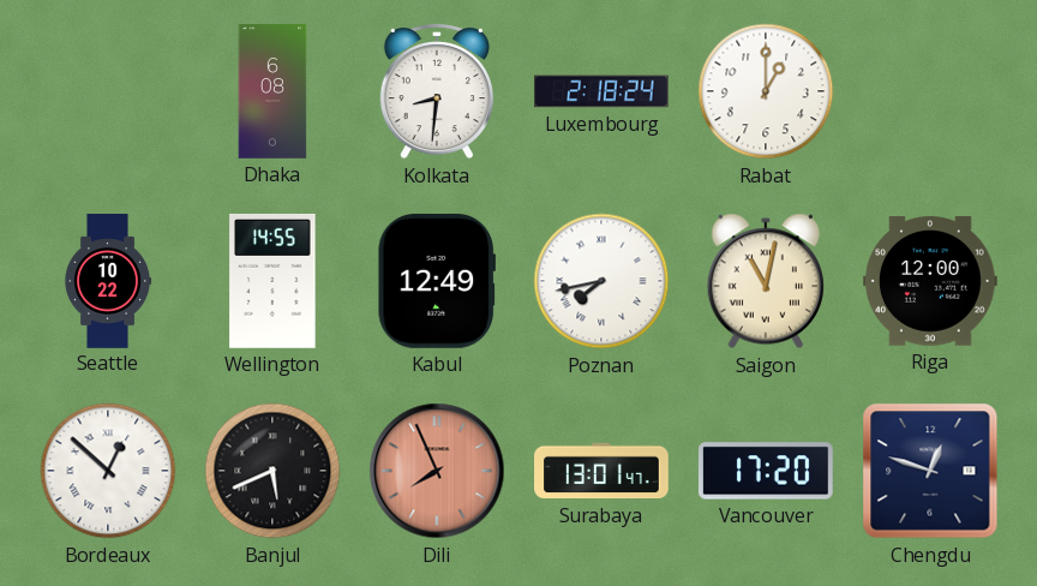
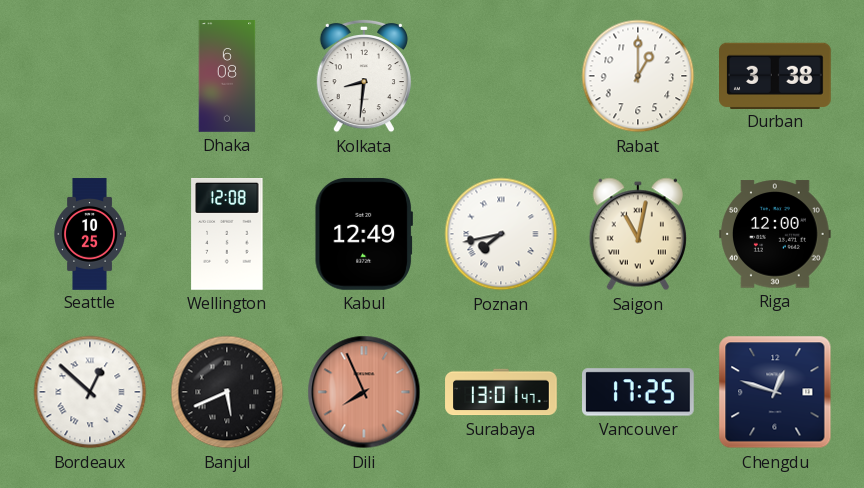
Luxembourg: 2:18 -> none
Durban: none -> 3:38
Seattle: 10:22 -> 10:25
Wellington: 14:55 -> 12:08
Vancouver: 17:20 -> 17:25
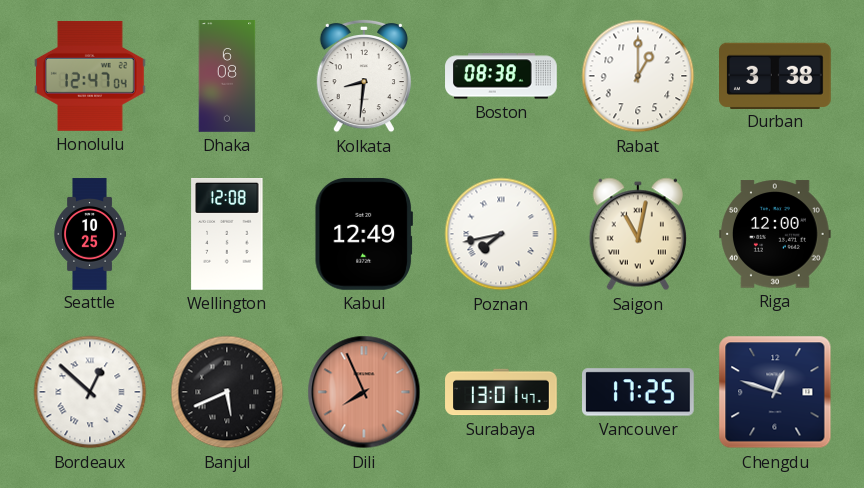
Honolulu: none -> 12:47
Boston: none -> 08:38
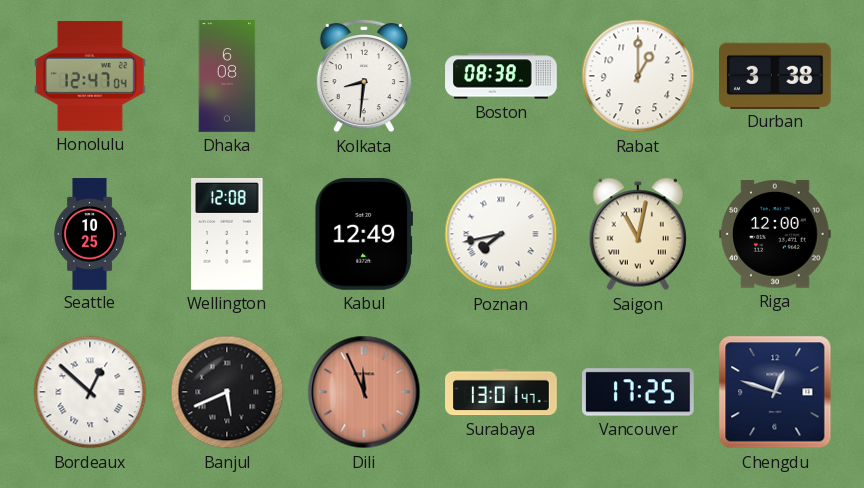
Dili: 7:56 -> 11:56
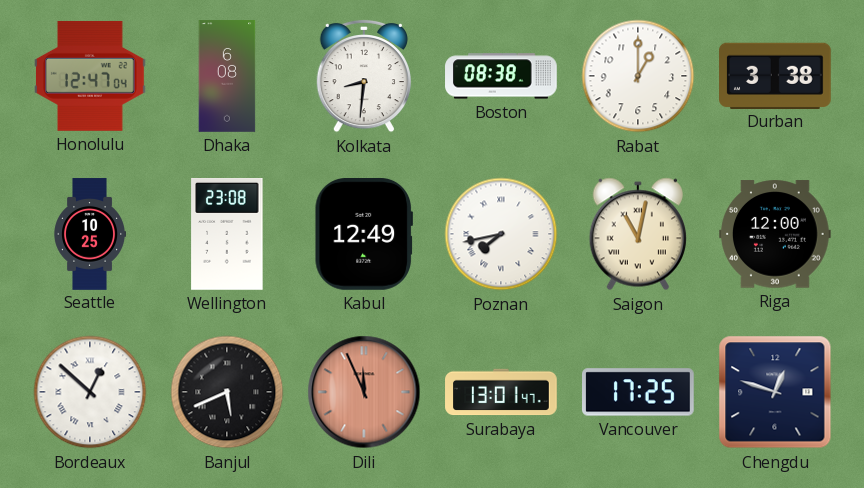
Wellington: 12:08 -> 23:08
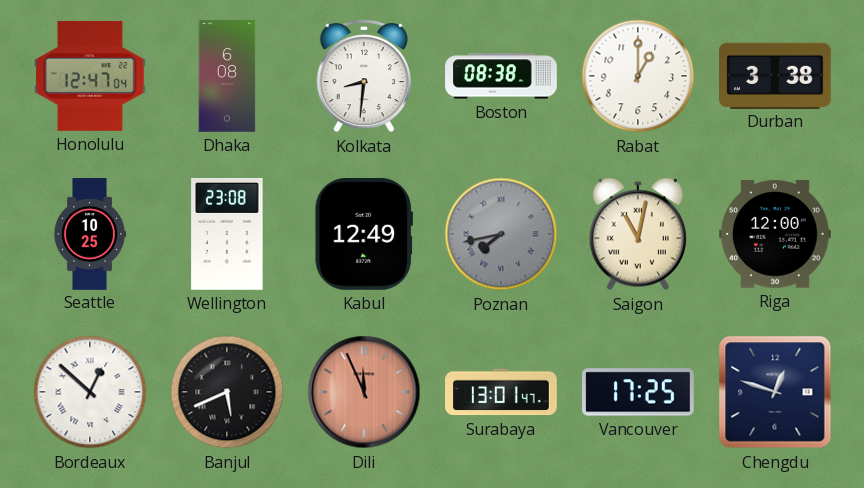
Poznan dial: white -> grey
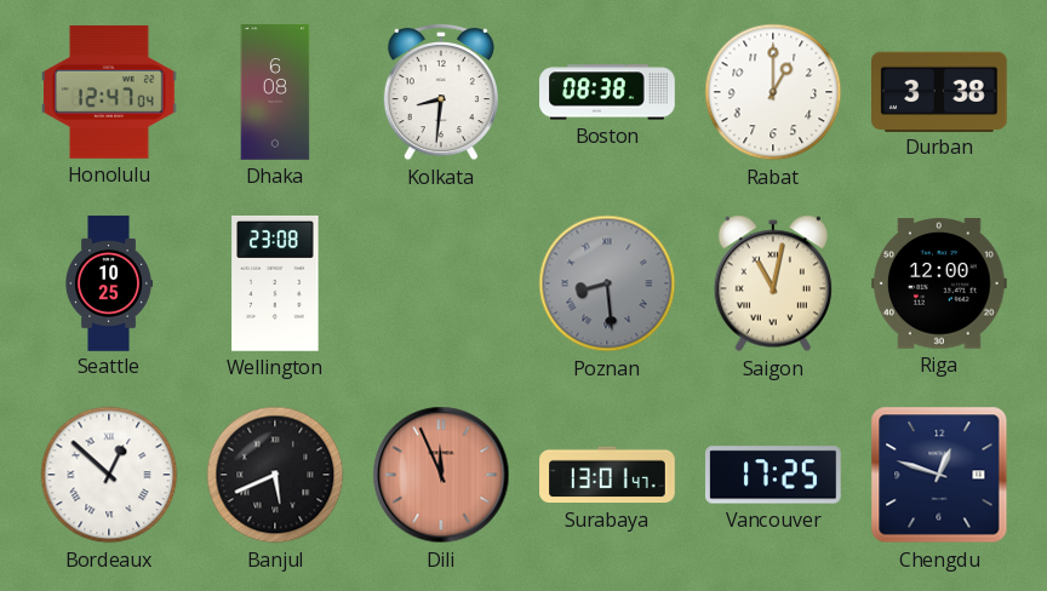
Kabul: 12:49 -> none
Poznan: 7:43 -> 8:29
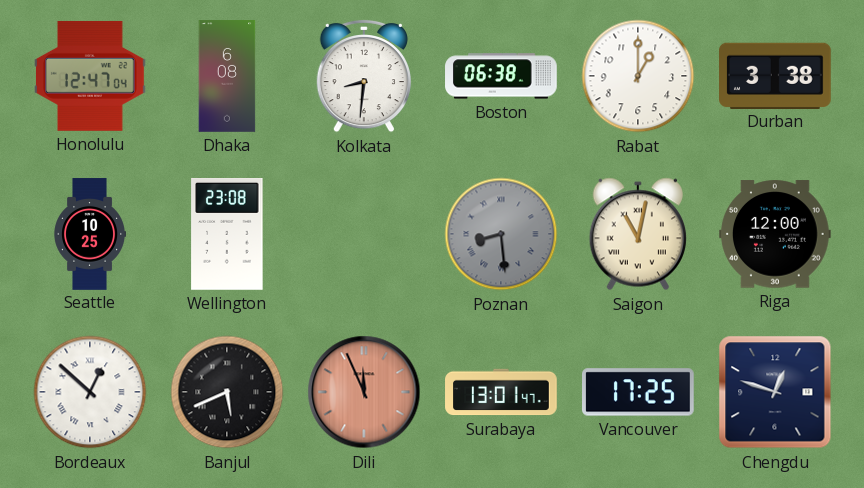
Boston: 08:38 -> 06:38
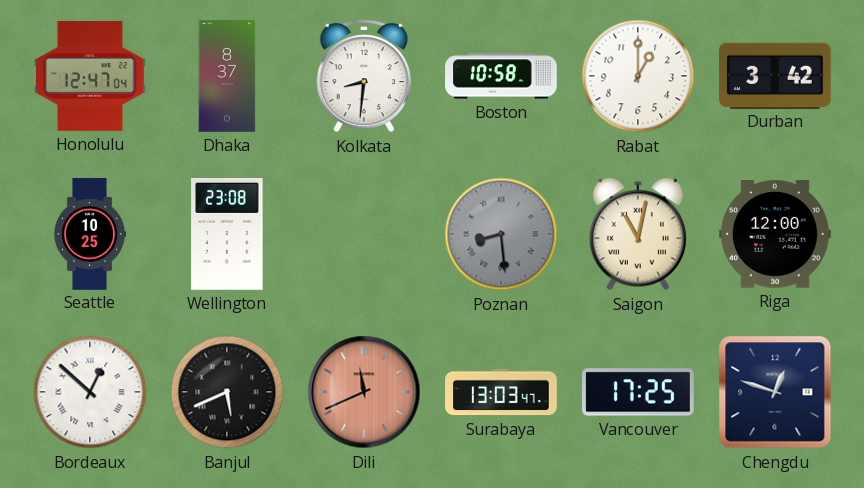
Dhaka: 6:08 -> 8:37
Boston: 06:38 -> 10:58
Durban: 3:38 -> 3:42
Dili: 11:56 -> 11:41
Surabaya: 13:01 -> 13:03
